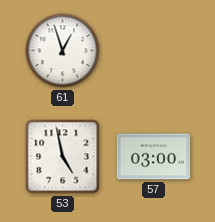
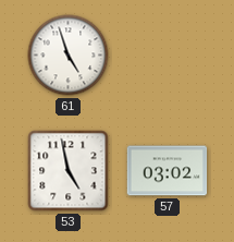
61: 12:57 -> 4:57
57: 03:00 -> 03:02
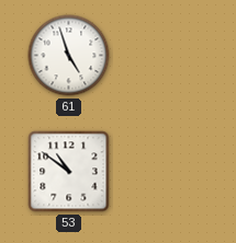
53: 4:58 -> 10:51
57: 03:02 -> none
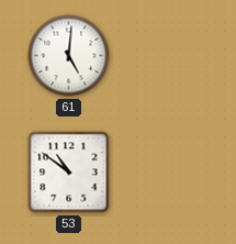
61: 4:57 -> 5:01
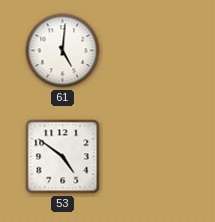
53: 10:51 -> 4:51
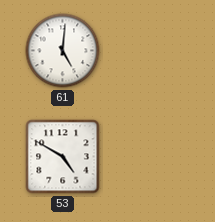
53: 4:51 -> 4:50
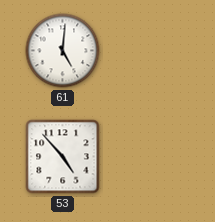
53: 4:50 -> 4:53
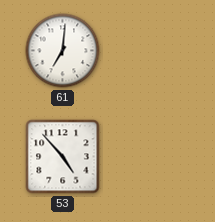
61: 5:01 -> 7:01
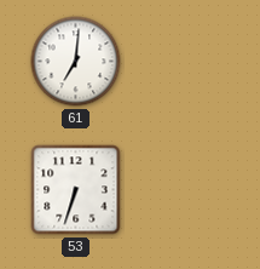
53: 4:53 -> 6:33
